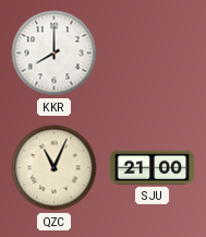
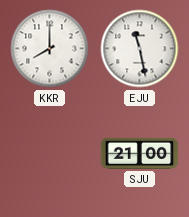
EJU: none -> 11:28
QZC: 11:04 -> none
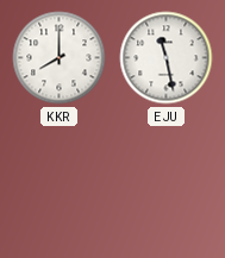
SJU: 21:00 -> none
